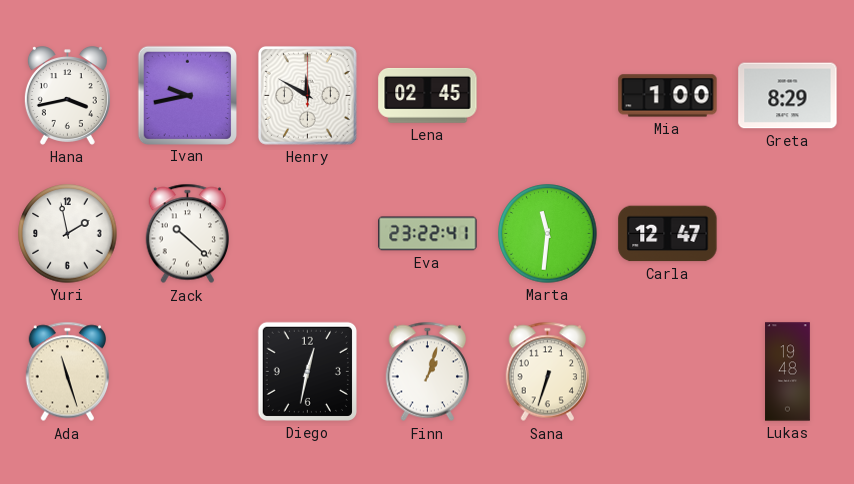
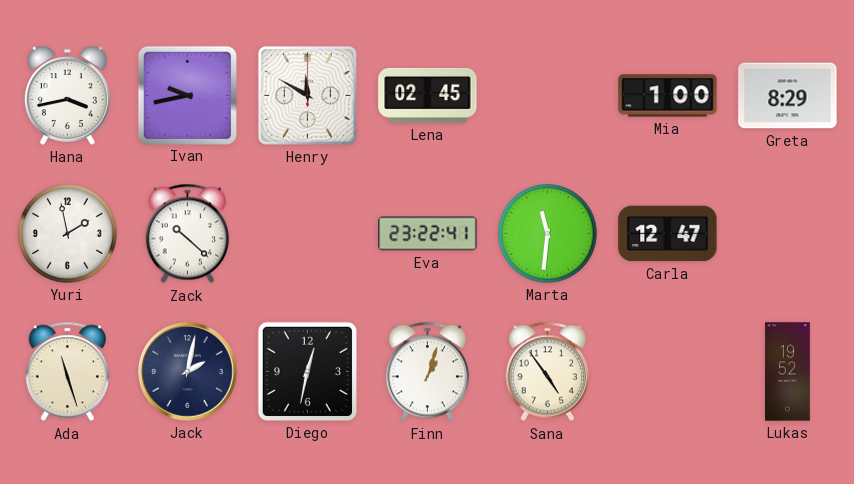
Jack: none -> 2:02
Sana: 6:33 -> 4:54
Lukas: 19:48 -> 19:52
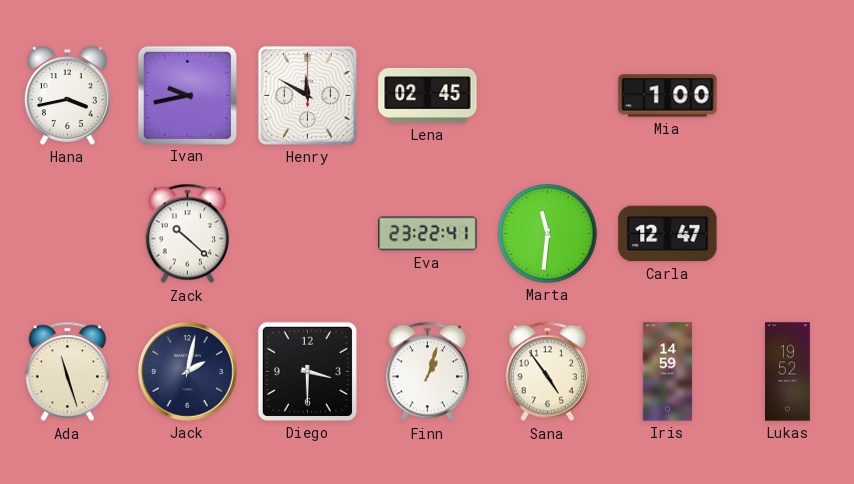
Greta: 8:29 -> none
Yuri: 1:58 -> none
Diego: 12:32 -> 3:30
Iris: none -> 14:59
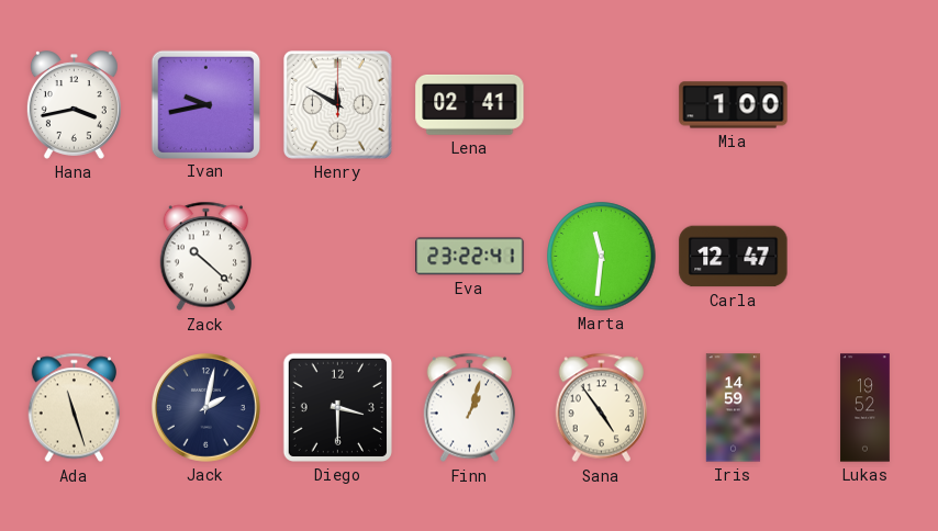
Lena: 02:45 -> 02:41
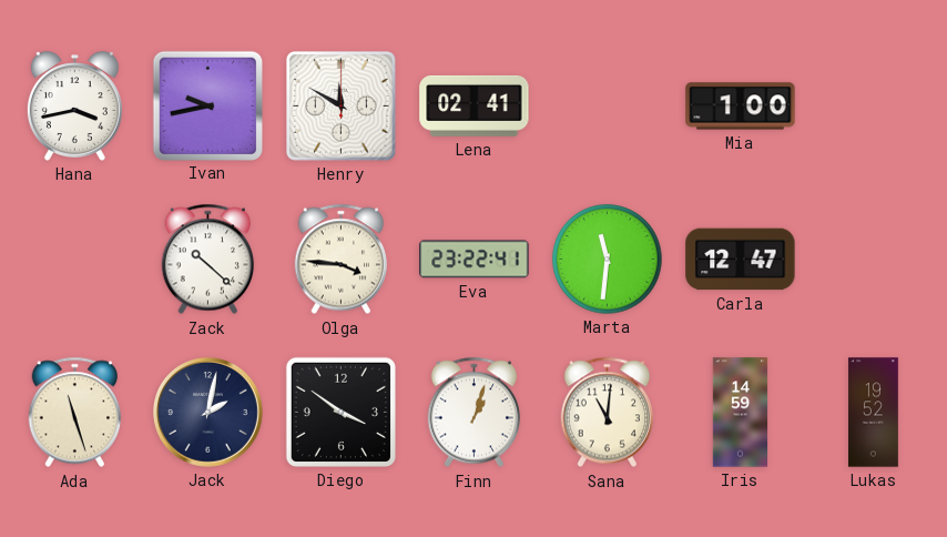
Olga: none -> 3:46
Diego: 3:30 -> 3:51
Sana: 4:54 -> 11:01
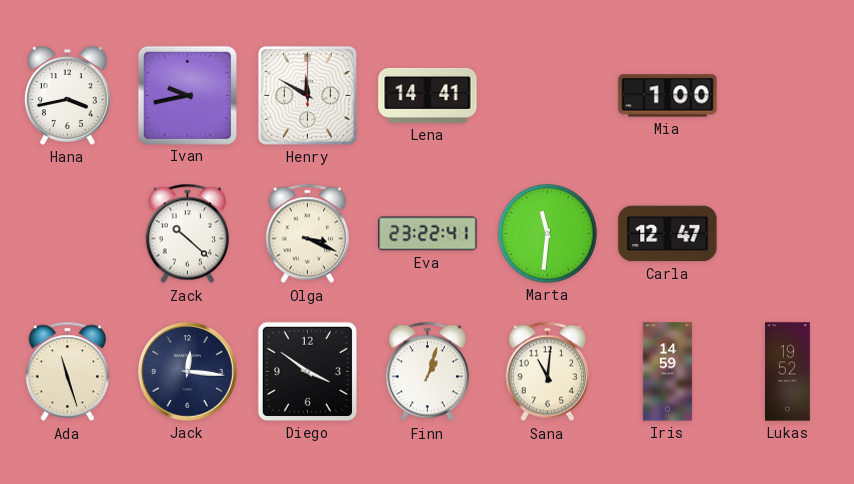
Lena: 02:41 -> 14:41
Olga: 3:46 -> 3:19
Jack: 2:02 -> 12:16
